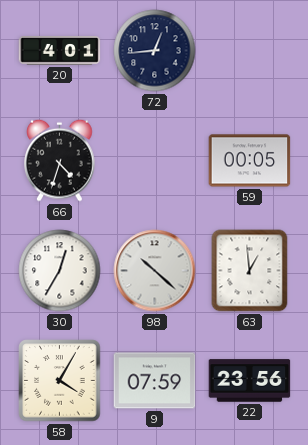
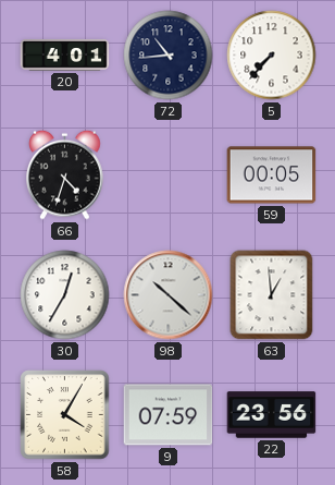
72: 12:44 -> 10:44
5: none -> 7:37
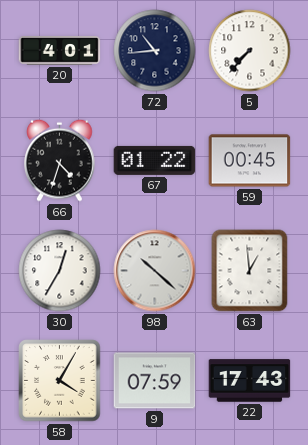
67: none -> 01:22
59: 00:05 -> 00:45
22: 23:56 -> 17:43
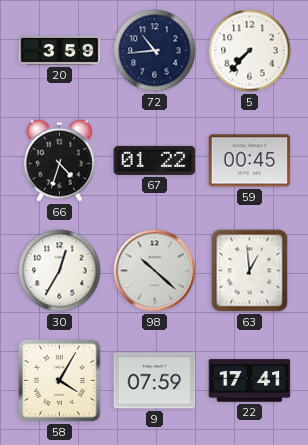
20: 4:01 -> 3:59
22: 17:43 -> 17:41
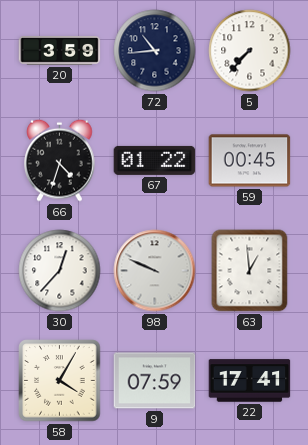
30: 12:35 -> 12:37
98: 10:22 -> 9:49
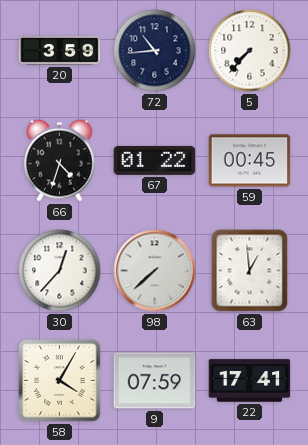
98: 9:49 -> 7:38
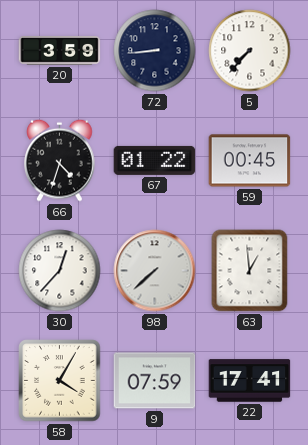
72: 10:44 -> 8:44
